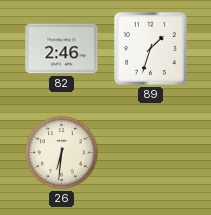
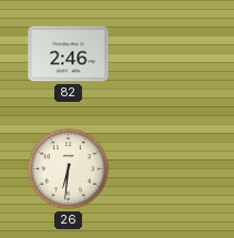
89: 1:33 -> none
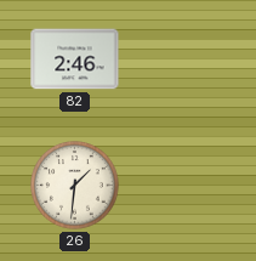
26: 6:31 -> 1:31
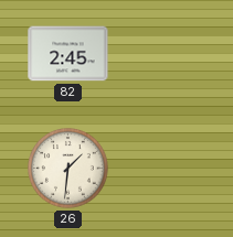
82: 2:46 -> 2:45
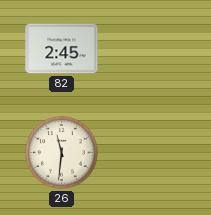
26: 1:31 -> 11:31
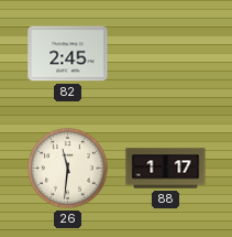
88: none -> 1:17
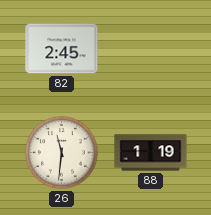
88: 1:17 -> 1:19
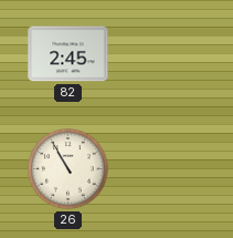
26: 11:31 -> 10:55
88: 1:19 -> none
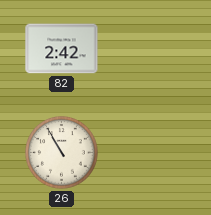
82: 2:45 -> 2:42
